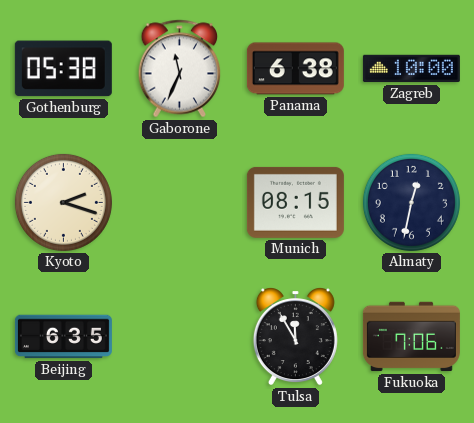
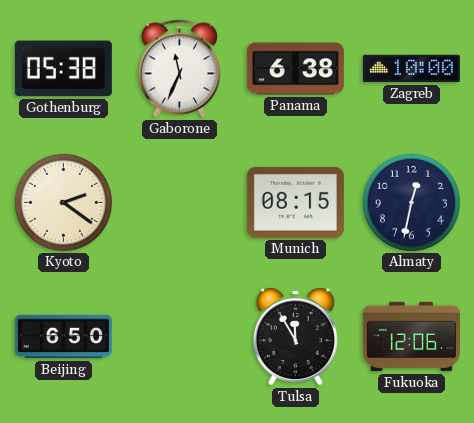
Kyoto: 2:18 -> 2:21
Beijing: 6:35 -> 6:50
Fukuoka: 7:06 -> 12:06
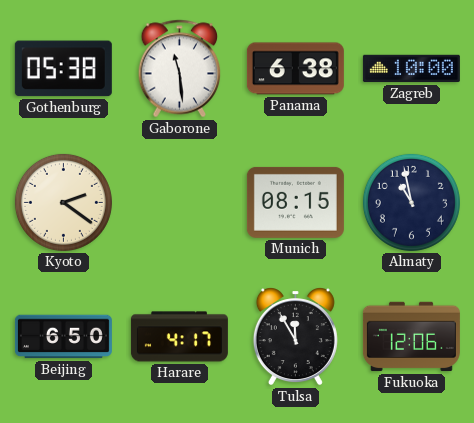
Gaborone: 11:34 -> 11:29
Almaty: 12:32 -> 10:58
Harare: none -> 4:17
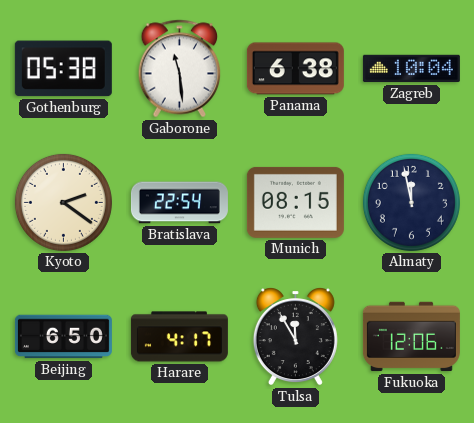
Zagreb: 10:00 -> 10:04
Bratislava: none -> 22:54
Almaty: 10:58 -> 11:58
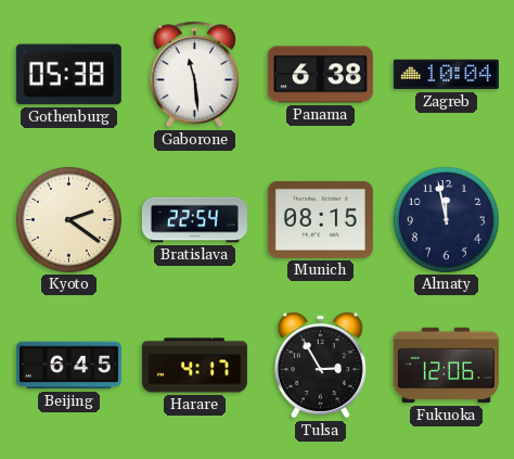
Beijing: 6:50 -> 6:45
Tulsa: 11:55 -> 2:55
